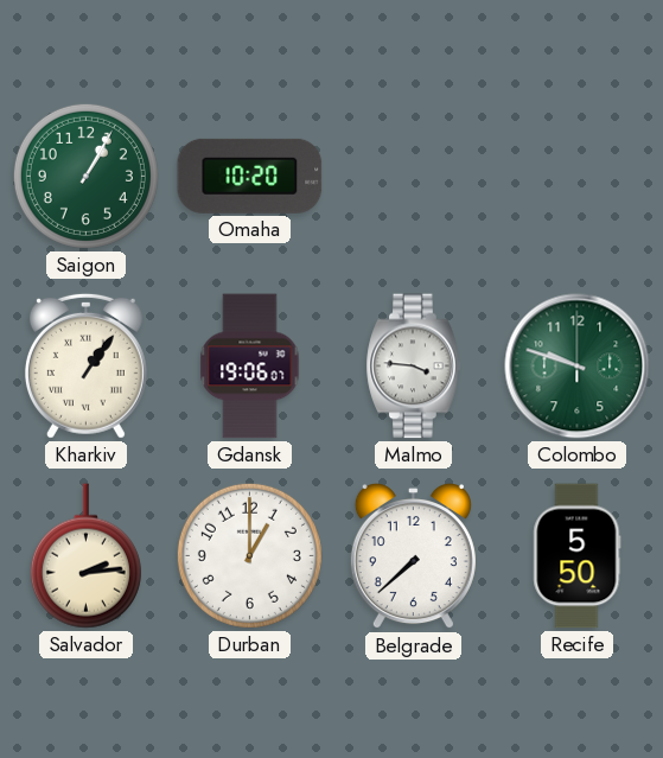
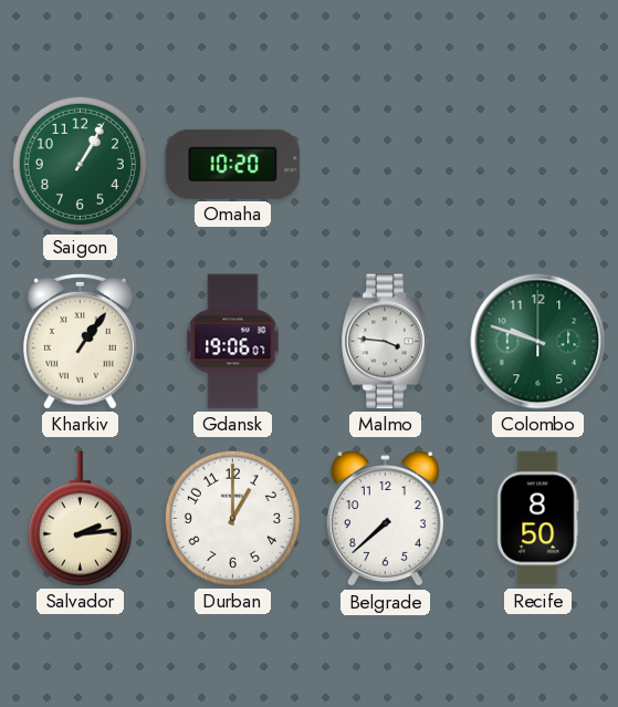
Recife: 5:50 -> 8:50
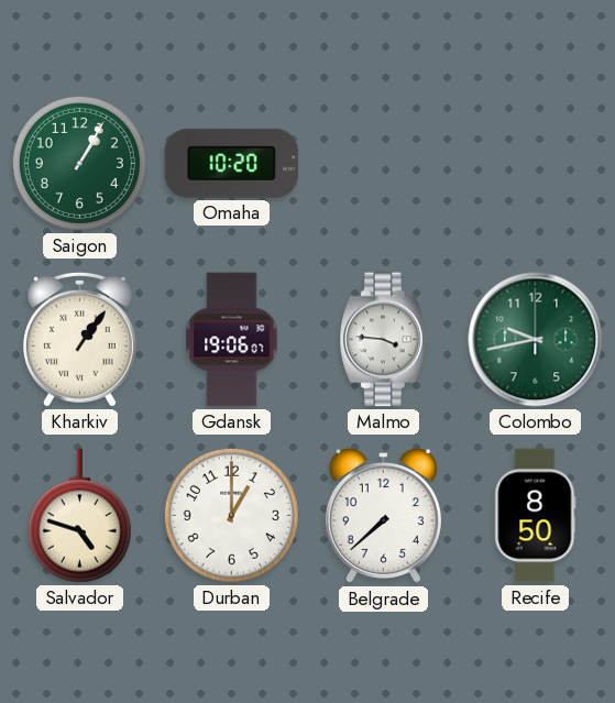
Colombo: 9:48 -> 9:43
Salvador: 2:14 -> 4:48
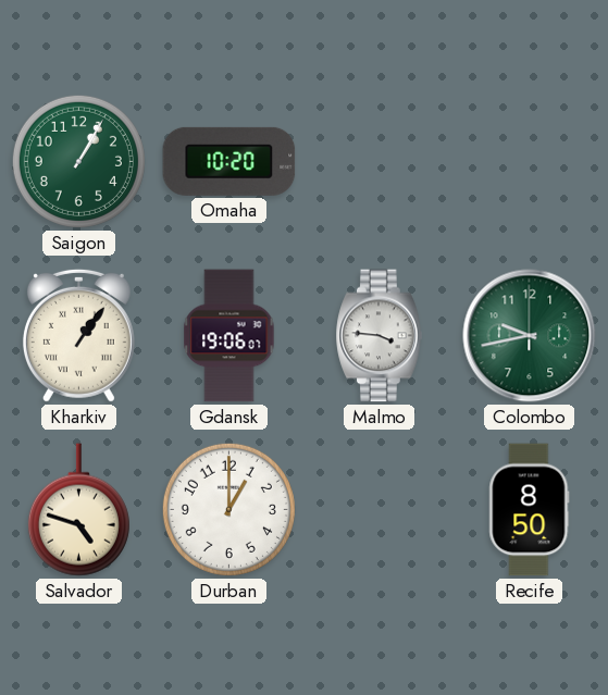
Belgrade: 7:38 -> none
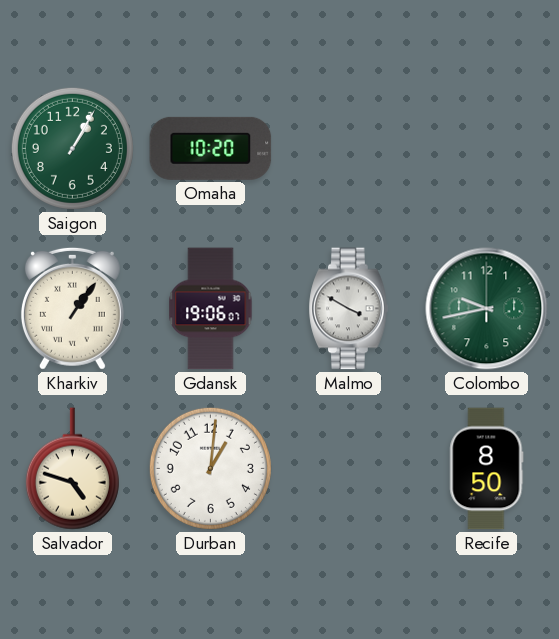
Malmo: 3:46 -> 3:50
Durban: 1:00 -> 1:01
